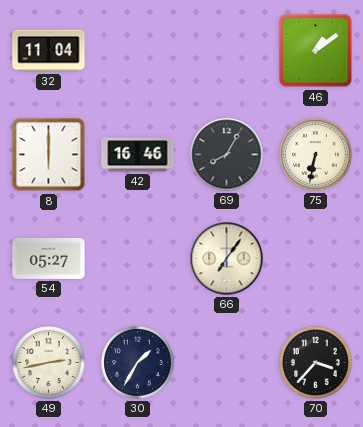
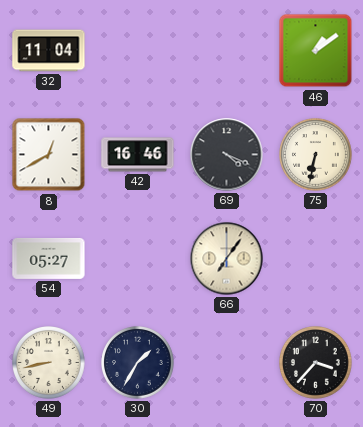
8: 6:00 -> 12:40
69: 8:05 -> 4:19
49: 2:43 -> 8:43
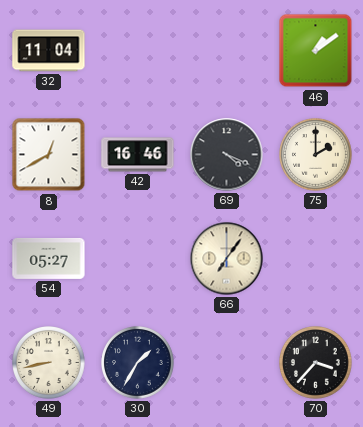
75: 6:32 -> 2:00
